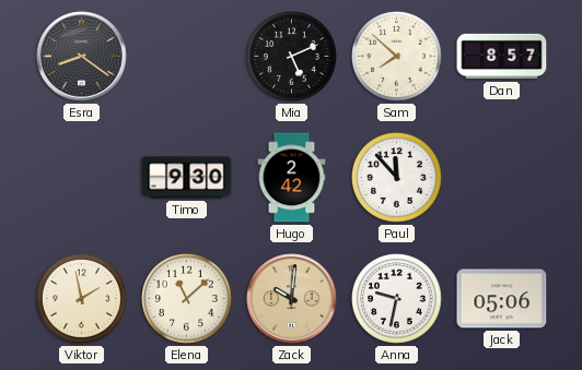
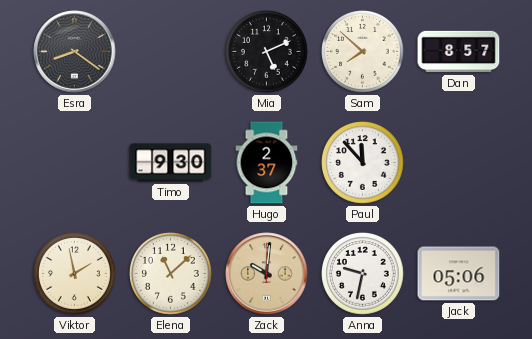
Hugo: 2:42 -> 2:37
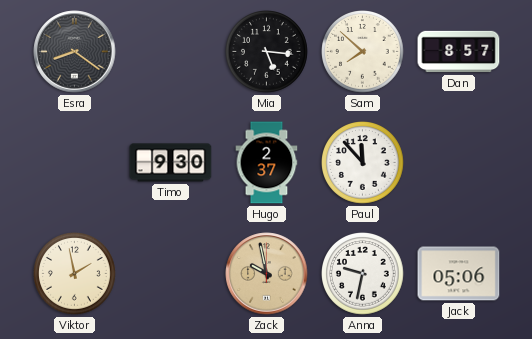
Mia: 5:11 -> 5:16
Elena: 11:08 -> none
Zack: 10:01 -> 9:58
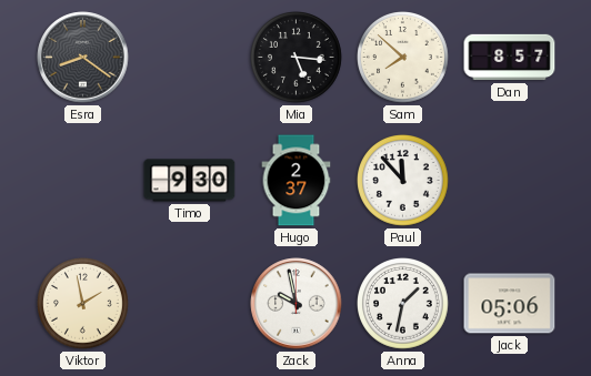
Zack dial: champagne -> white
Anna: 9:32 -> 1:32
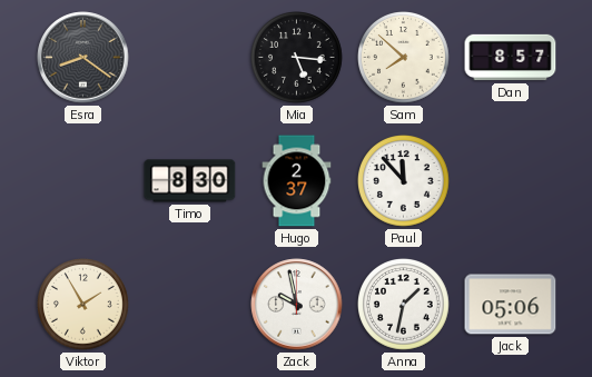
Timo: 9:30 -> 8:30
Viktor: 1:58 -> 1:55
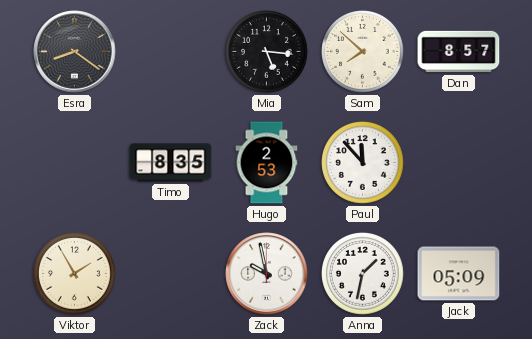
Timo: 8:30 -> 8:35
Hugo: 2:37 -> 2:53
Jack: 05:06 -> 05:09
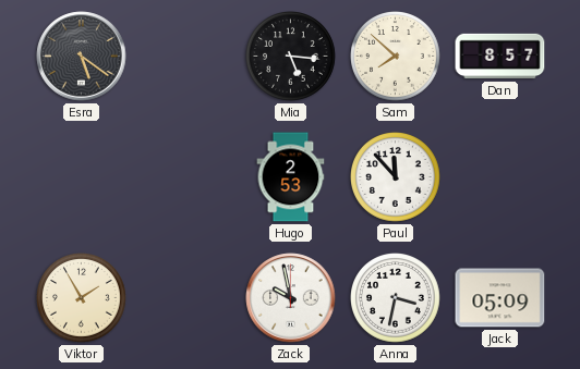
Esra: 8:21 -> 5:21
Timo: 8:35 -> none
Anna: 1:32 -> 3:32
